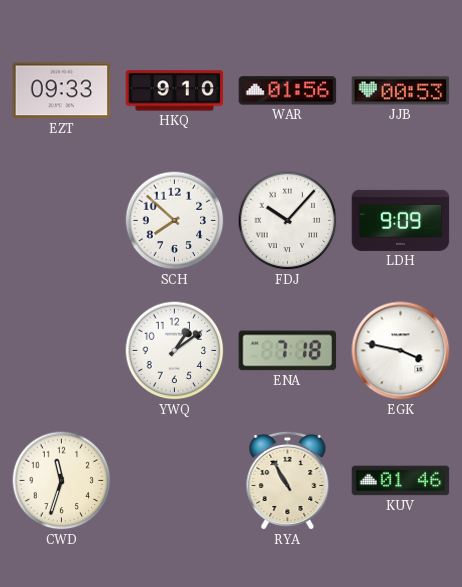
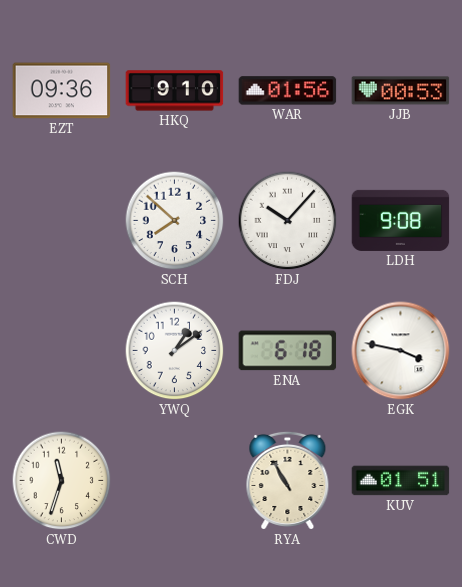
EZT: 09:33 -> 09:36
LDH: 9:09 -> 9:08
ENA: 7:18 -> 6:18
KUV: 01:46 -> 01:51
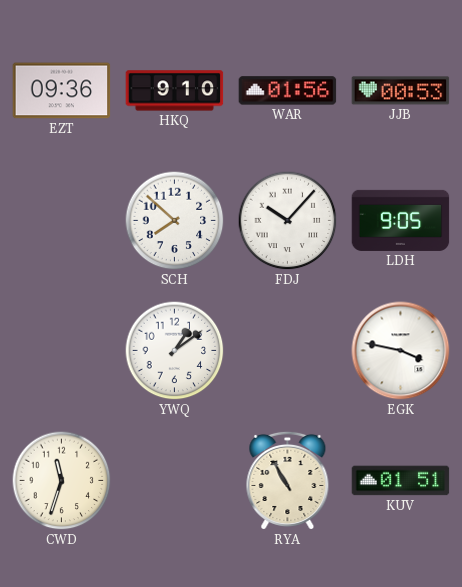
LDH: 9:08 -> 9:05
ENA: 6:18 -> none
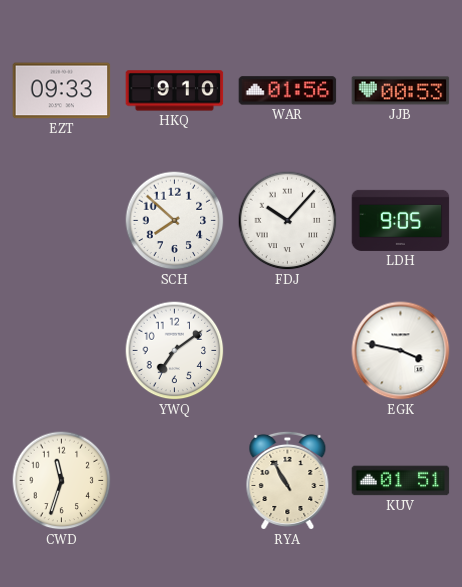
EZT: 09:36 -> 09:33
YWQ: 1:09 -> 7:09
